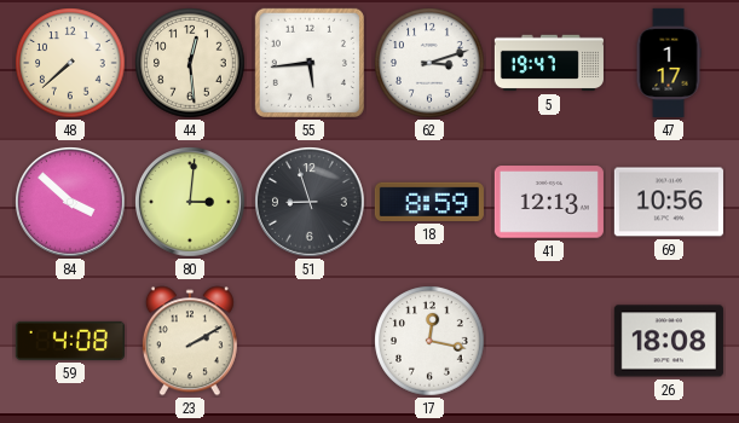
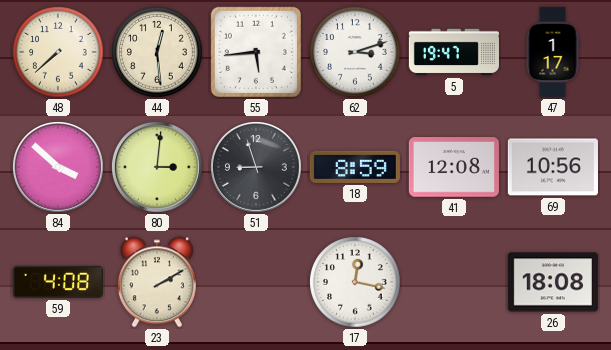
41: 12:13 -> 12:08
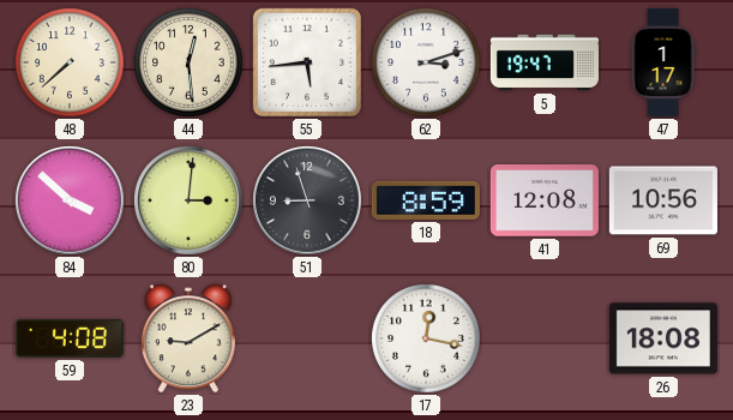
23: 2:10 -> 9:10
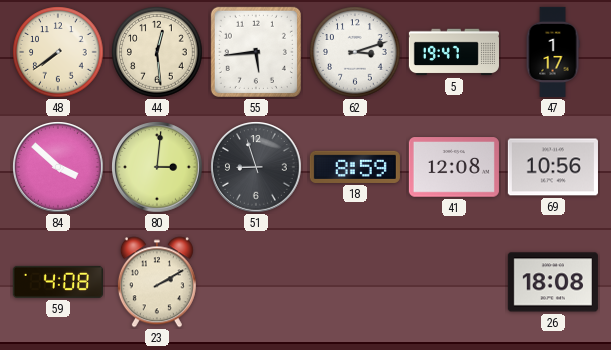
48: 7:38 -> 7:39
23: 9:10 -> 2:10
17: 12:17 -> none
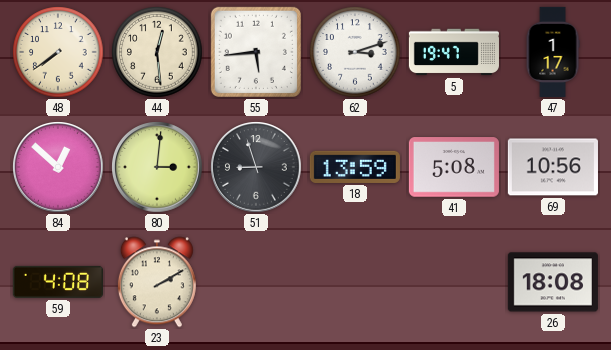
84: 3:52 -> 12:52
18: 8:59 -> 13:59
41: 12:08 -> 5:08
